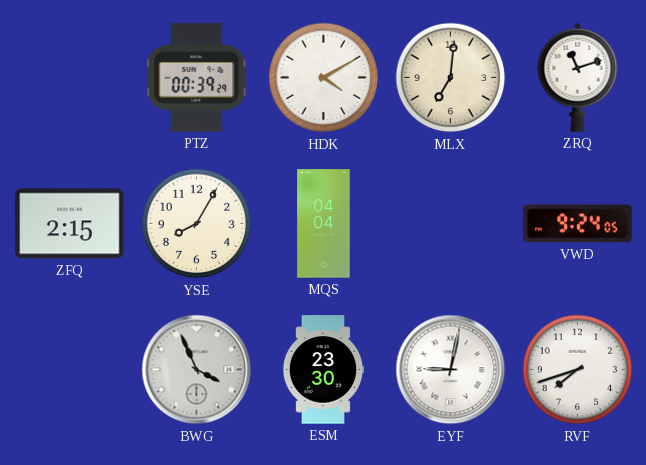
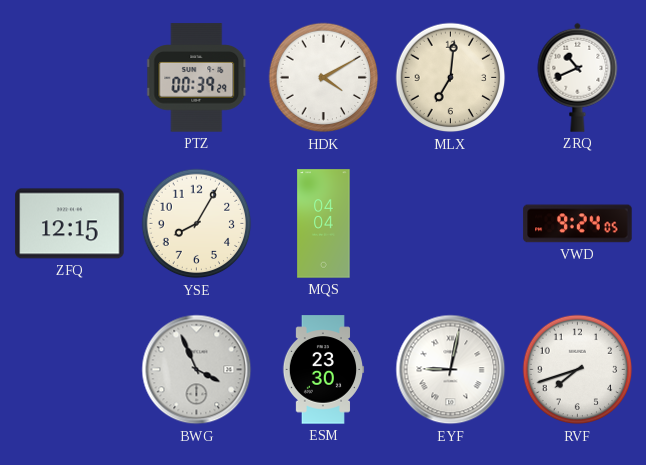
ZRQ: 11:12 -> 10:41
ZFQ: 2:15 -> 12:15
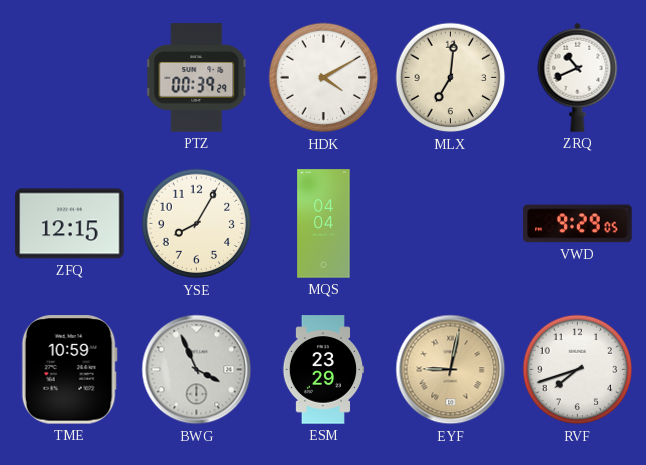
VWD: 9:24 -> 9:29
TME: none -> 10:59
ESM: 23:30 -> 23:29
EYF dial: white -> champagne
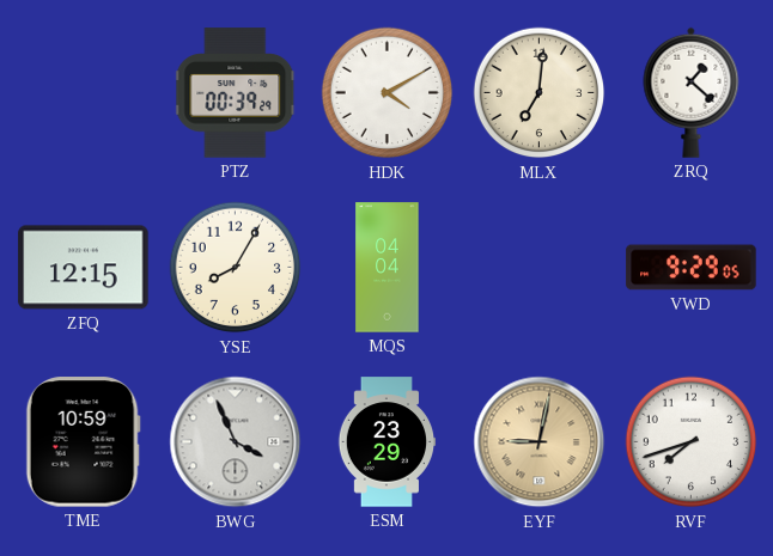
ZRQ: 10:41 -> 1:22
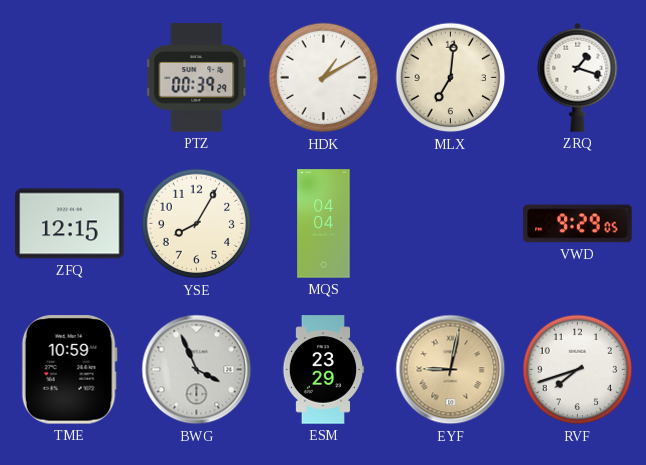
HDK: 4:10 -> 1:10
ZRQ: 1:22 -> 1:18
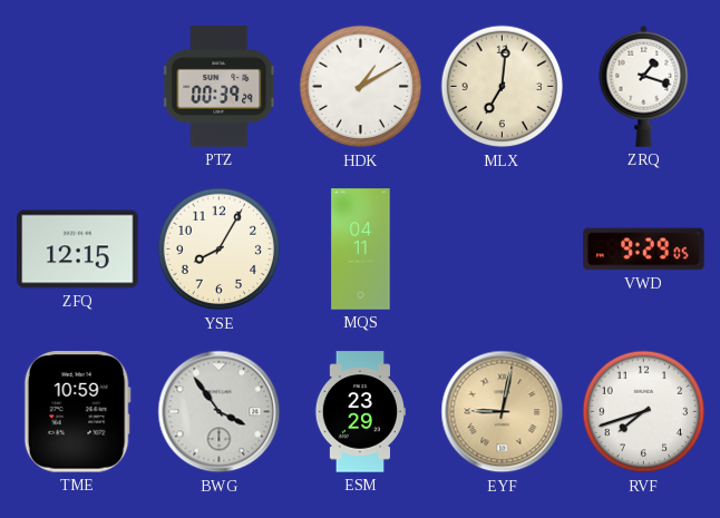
MQS: 04:04 -> 04:11
BWG: 3:56 -> 3:54
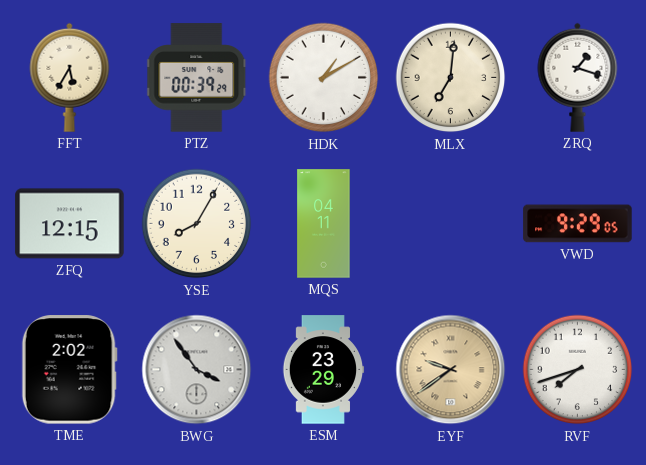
FFT: none -> 5:35
TME: 10:59 -> 2:02
EYF: 9:02 -> 9:39
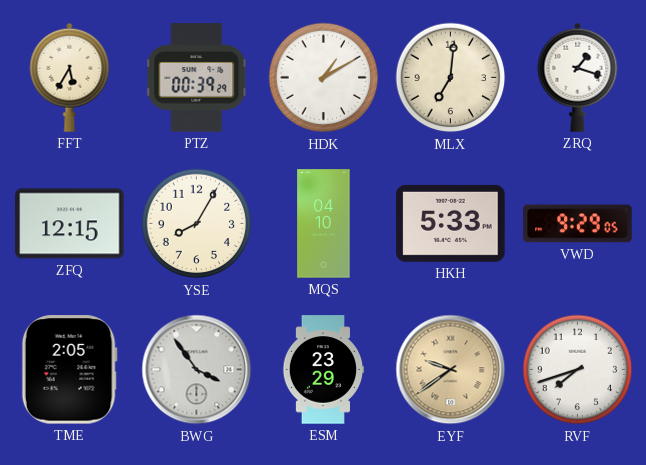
MQS: 04:11 -> 04:10
HKH: none -> 5:33
TME: 2:02 -> 2:05
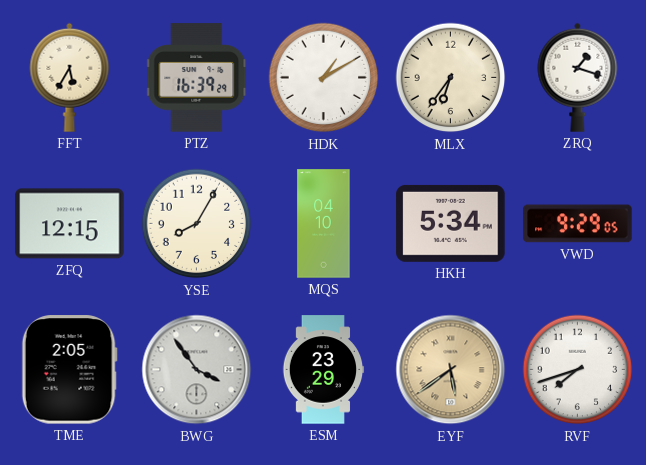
PTZ: 00:39 -> 16:39
MLX: 7:01 -> 6:36
HKH: 5:33 -> 5:34
EYF: 9:39 -> 5:39
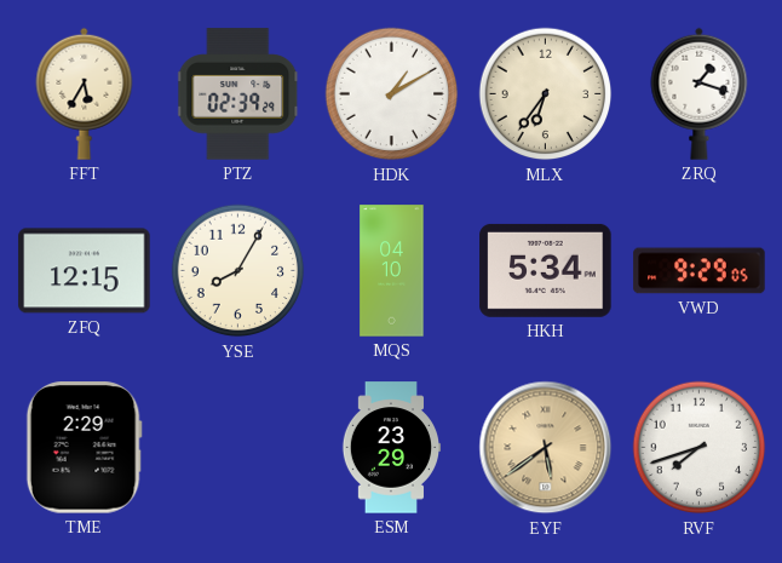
PTZ: 16:39 -> 02:39
TME: 2:05 -> 2:29
BWG: 3:54 -> none
